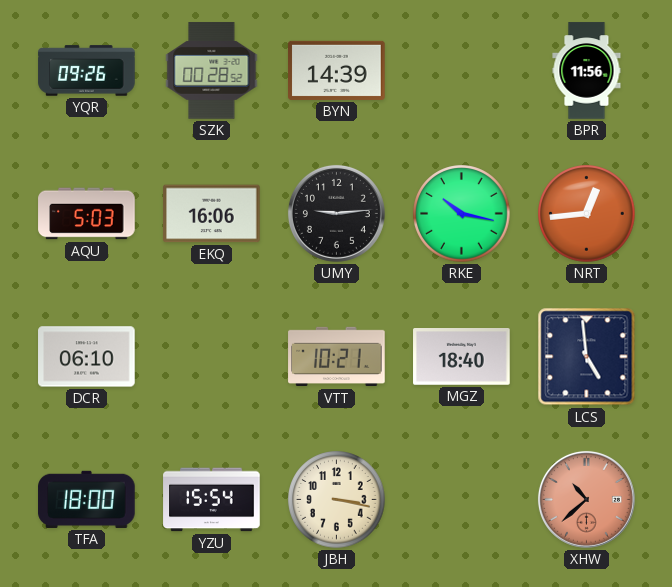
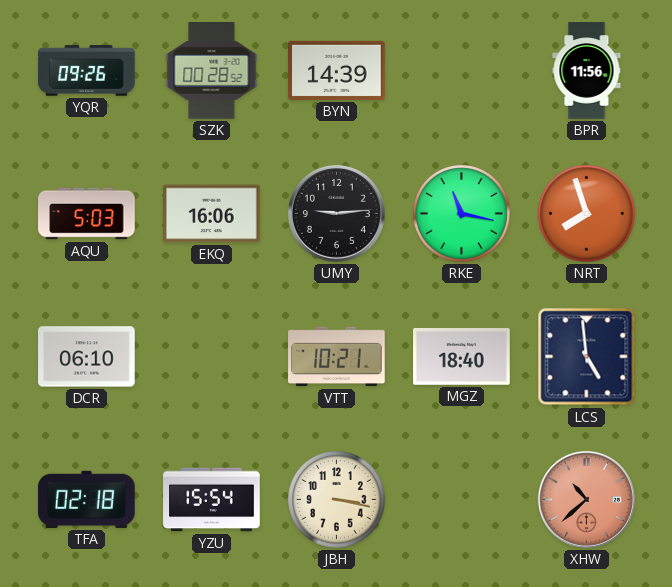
RKE: 10:17 -> 11:17
NRT: 12:44 -> 7:57
TFA: 18:00 -> 02:18
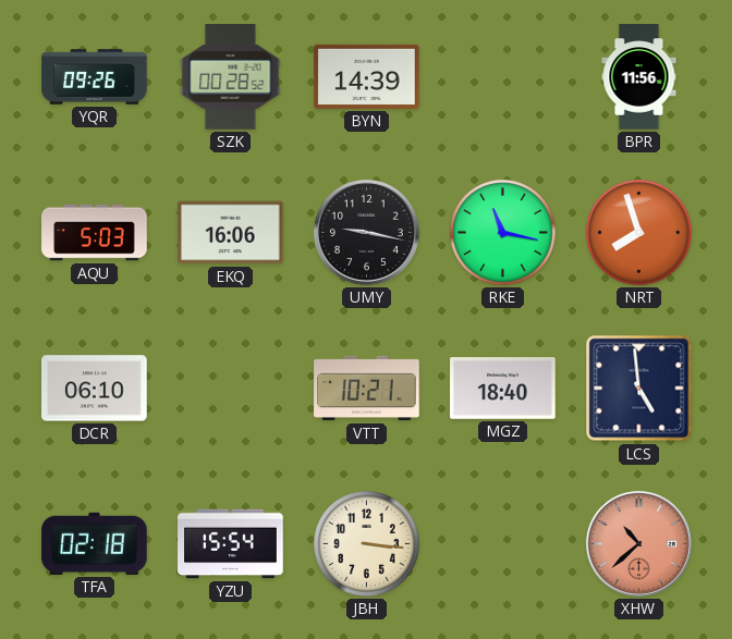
UMY: 9:14 -> 9:17
JBH: 3:17 -> 3:16
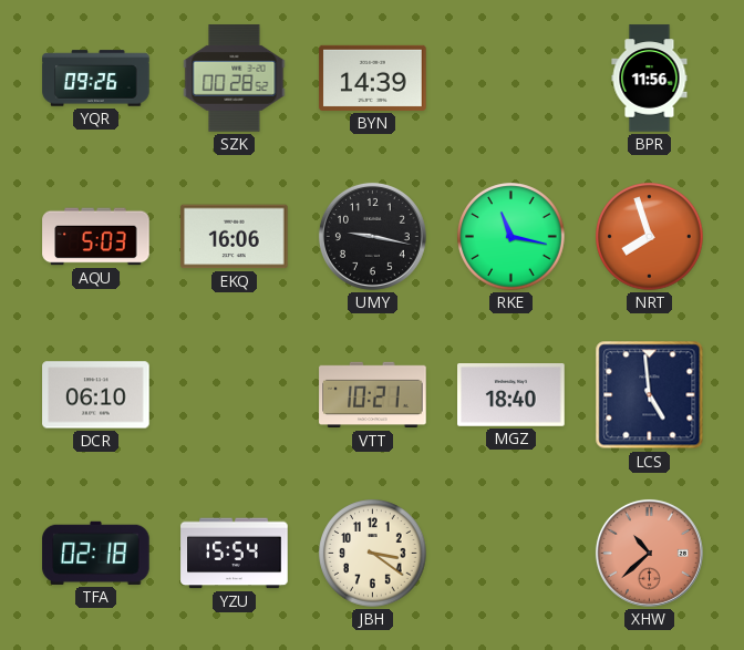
JBH: 3:16 -> 3:21
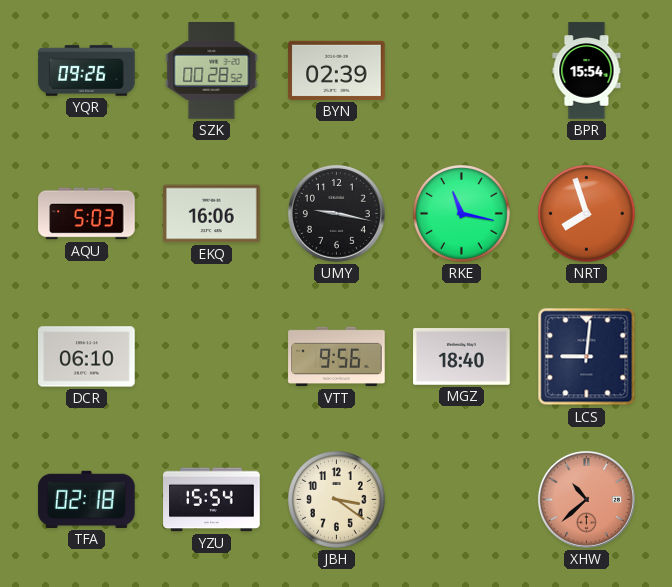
BYN: 14:39 -> 02:39
BPR: 11:56 -> 15:54
VTT: 10:21 -> 9:56
LCS: 4:59 -> 9:01
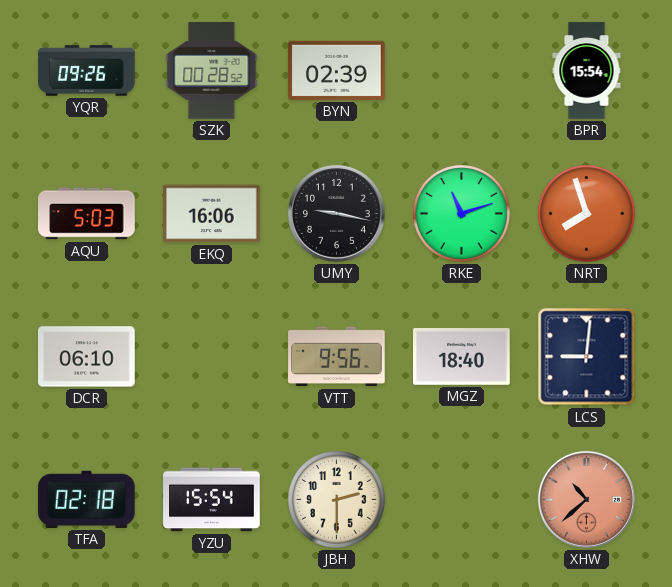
RKE: 11:17 -> 11:12
JBH: 3:21 -> 2:30
